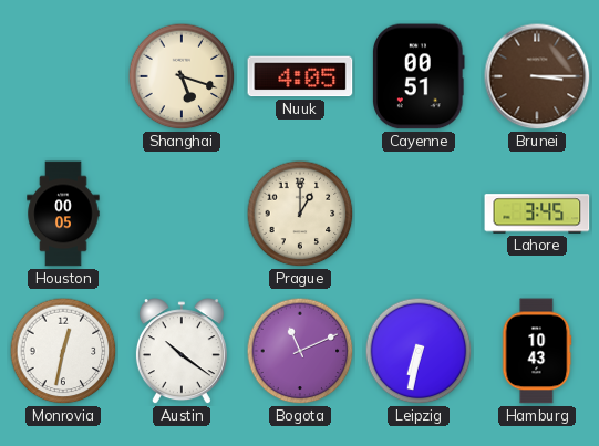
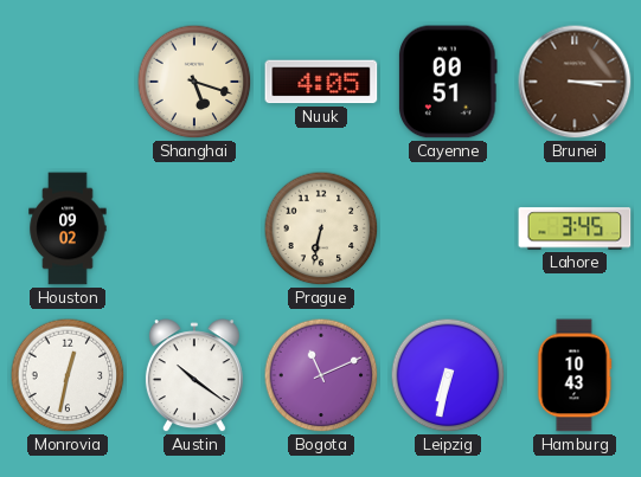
Houston: 00:05 -> 09:02
Prague: 1:00 -> 6:32
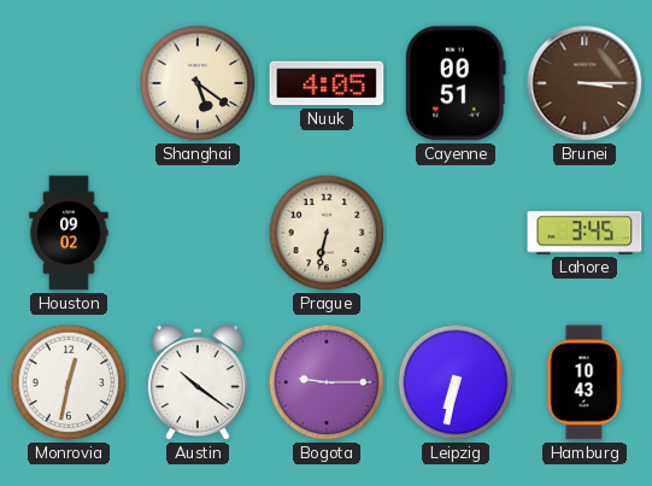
Shanghai: 5:18 -> 5:21
Bogota: 11:11 -> 9:15
